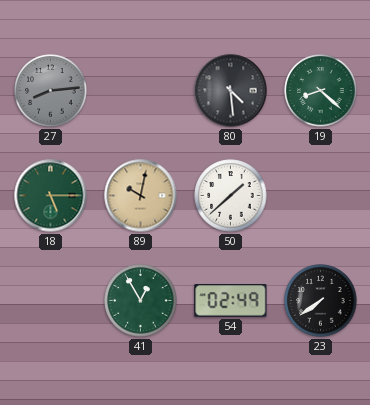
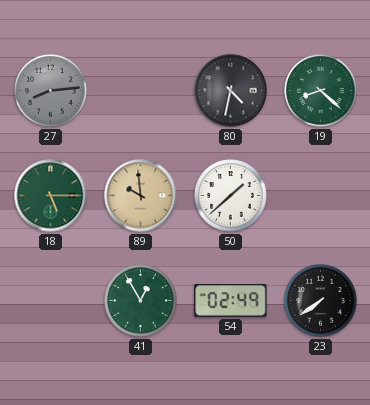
80: 4:29 -> 4:32
89: 10:02 -> 9:59
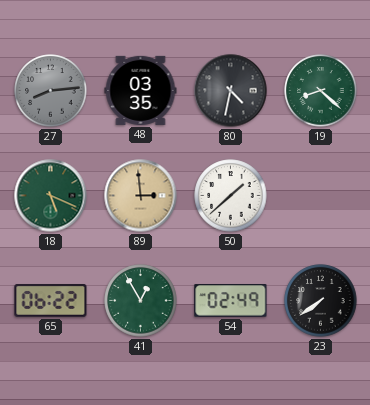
48: none -> 03:35
18: 5:15 -> 5:19
89: 9:59 -> 2:59
65: none -> 06:22
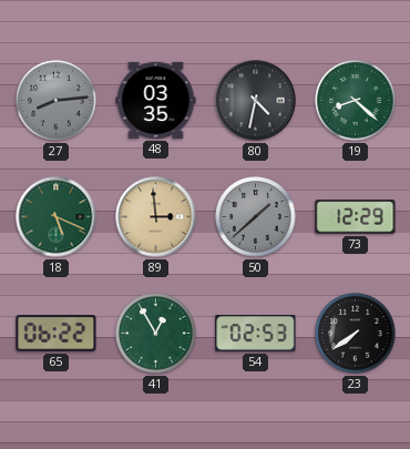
50 dial: white -> grey
73: none -> 12:29
54: 02:49 -> 02:53
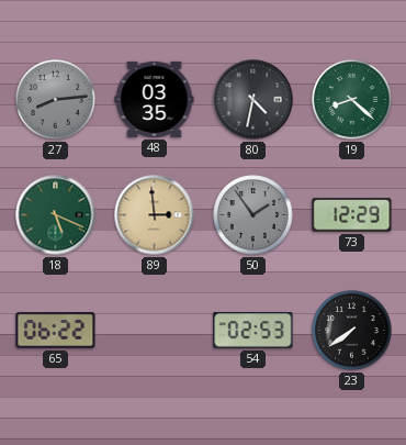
50: 1:38 -> 1:54
41: 12:55 -> none
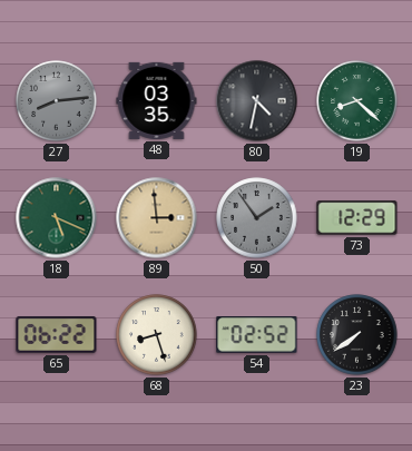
68: none -> 8:27
54: 02:53 -> 02:52
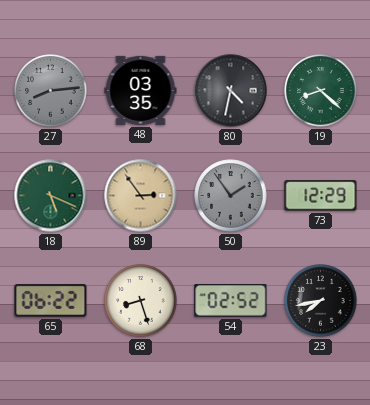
89: 2:59 -> 2:54
23: 7:39 -> 7:43
